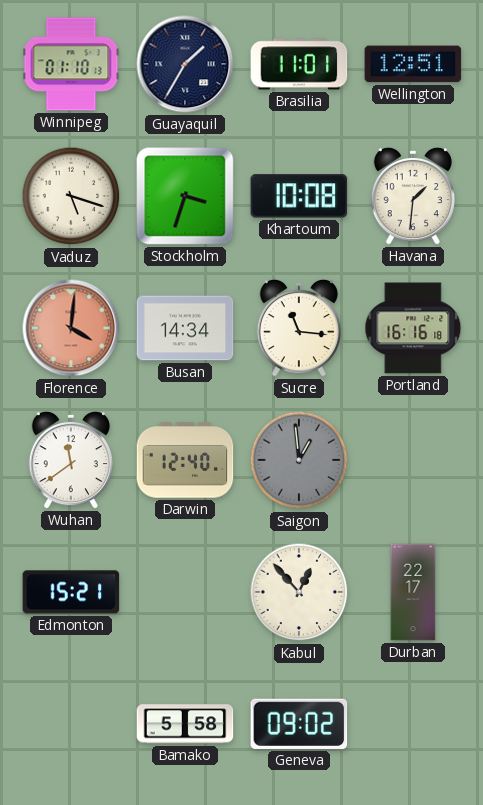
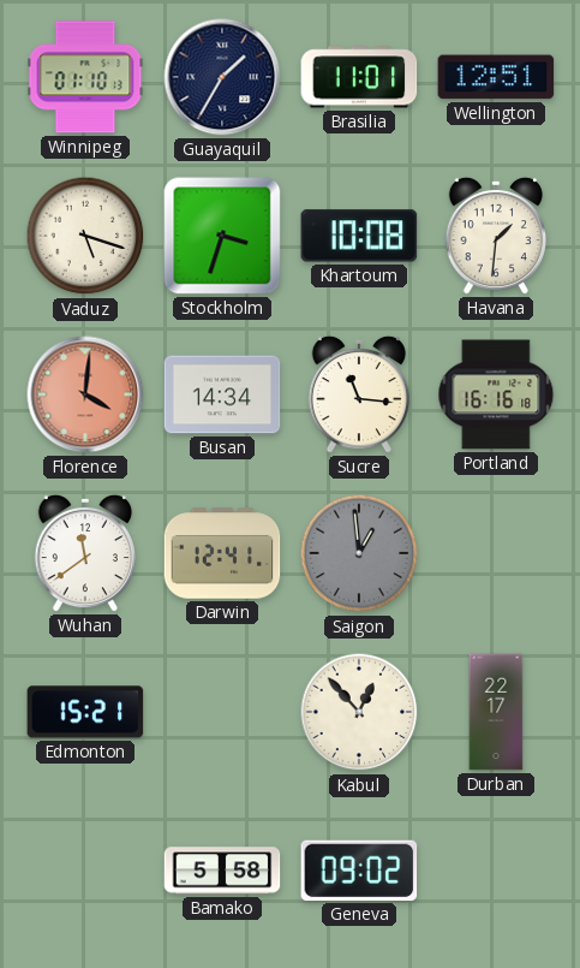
Darwin: 12:40 -> 12:41
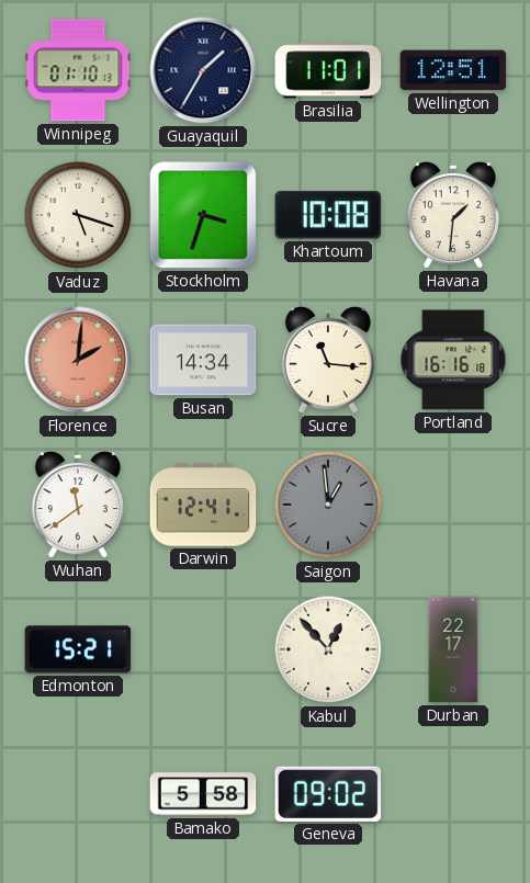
Florence: 4:01 -> 2:01
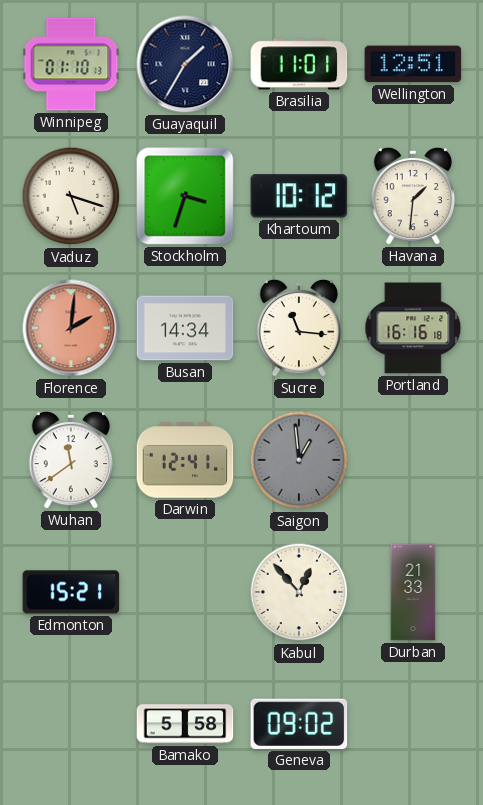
Khartoum: 10:08 -> 10:12
Durban: 22:17 -> 21:33
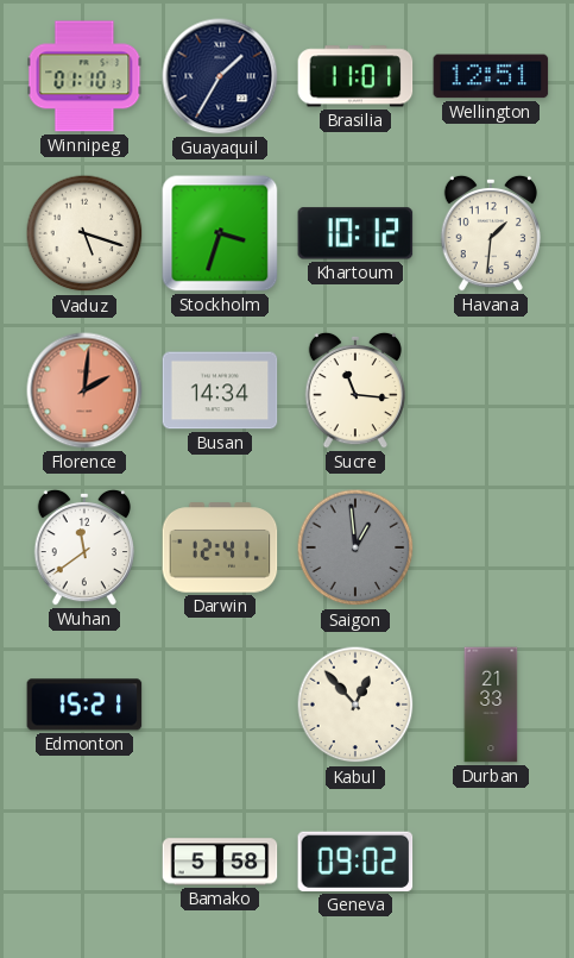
Portland: 16:16 -> none
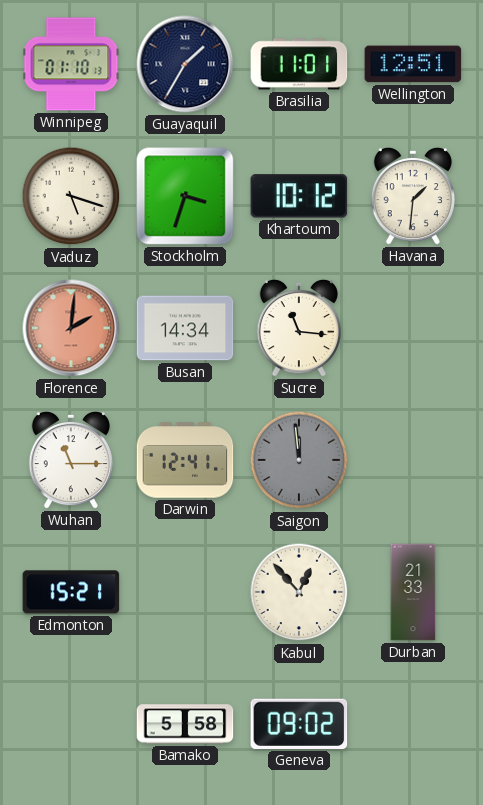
Wuhan: 11:39 -> 11:15
Saigon: 12:59 -> 11:59
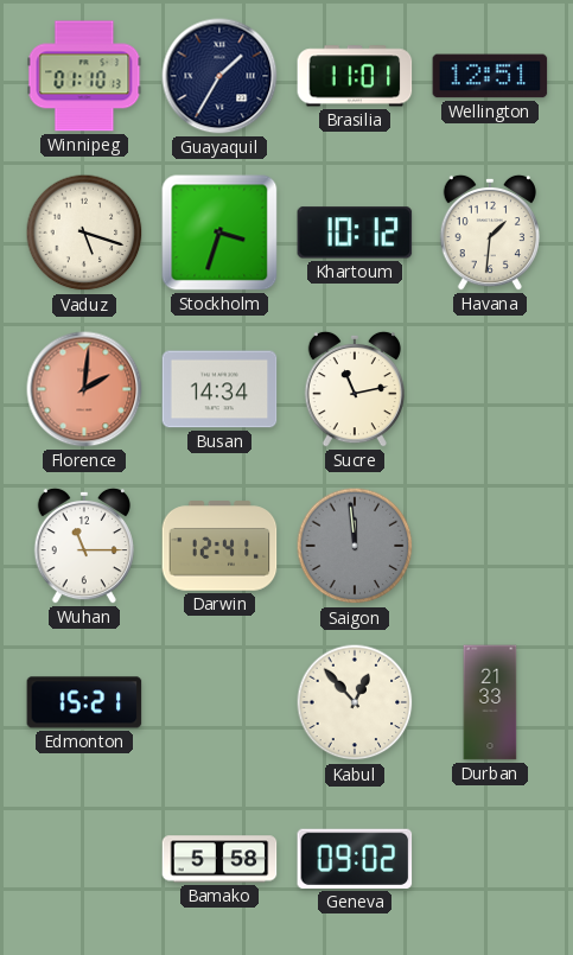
Sucre: 11:16 -> 11:13
